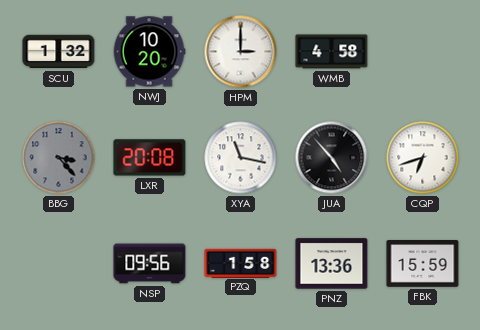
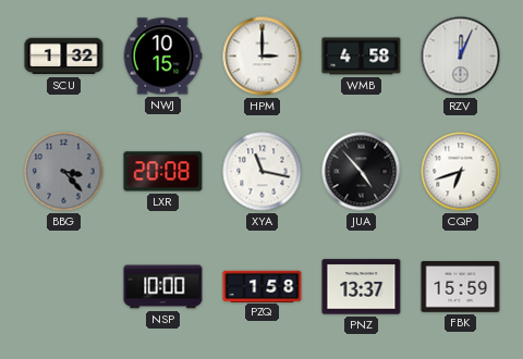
NWJ: 10:20 -> 10:15
RZV: none -> 12:04
NSP: 09:56 -> 10:00
PNZ: 13:36 -> 13:37
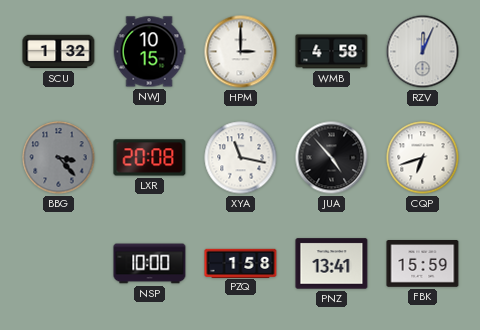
PNZ: 13:37 -> 13:41
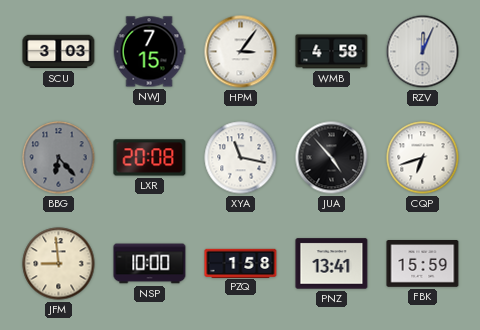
SCU: 1:32 -> 3:03
NWJ: 10:15 -> 7:15
HPM: 3:00 -> 3:06
BBG: 3:23 -> 6:23
JFM: none -> 8:59
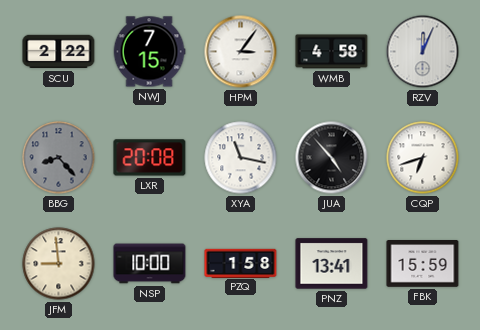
SCU: 3:03 -> 2:22
BBG: 6:23 -> 8:23
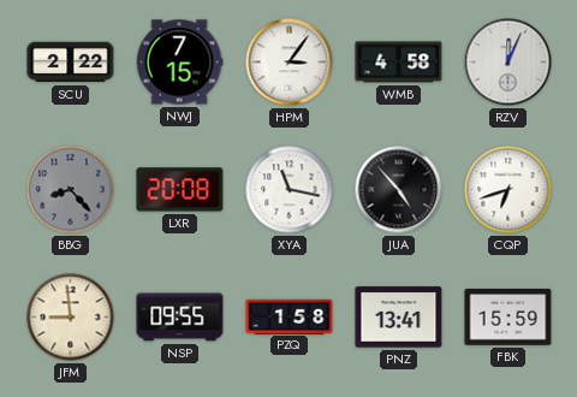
NSP: 10:00 -> 09:55
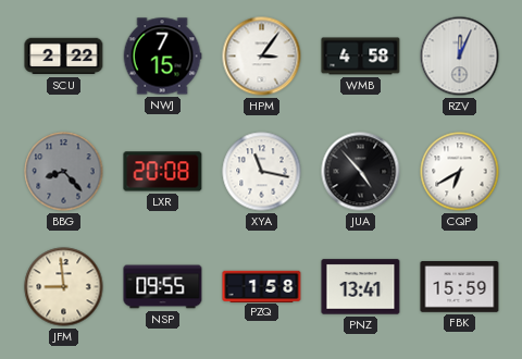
CQP: 6:42 -> 6:40
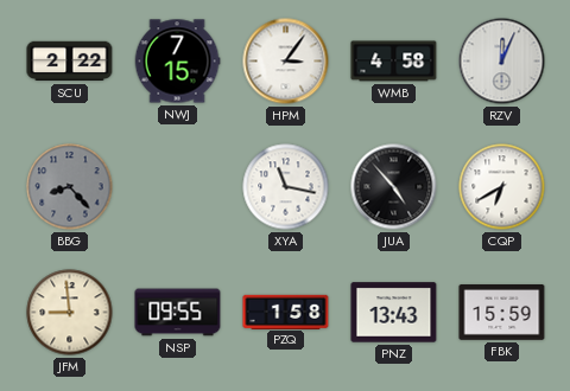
LXR: 20:08 -> none
PNZ: 13:41 -> 13:43
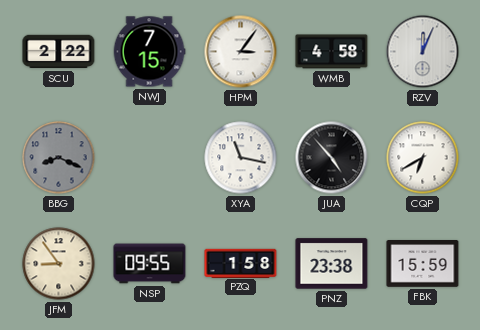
BBG: 8:23 -> 8:19
JFM: 8:59 -> 8:54
PNZ: 13:43 -> 23:38
